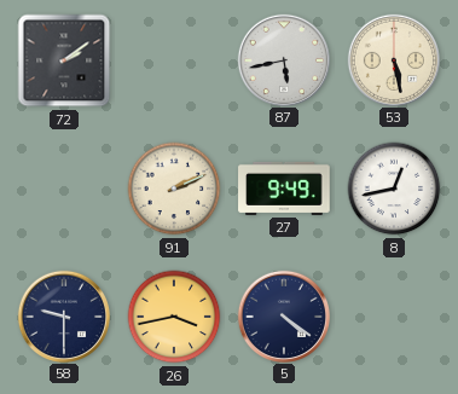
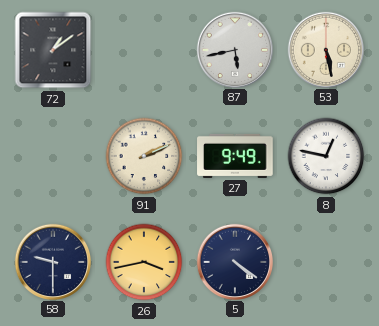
72: 2:09 -> 1:09
8: 12:43 -> 12:47
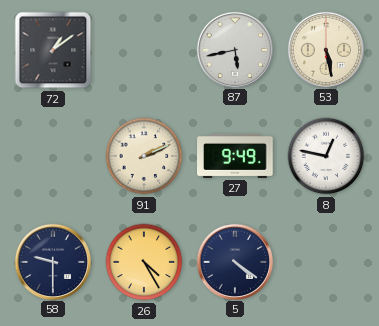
26: 3:43 -> 4:25
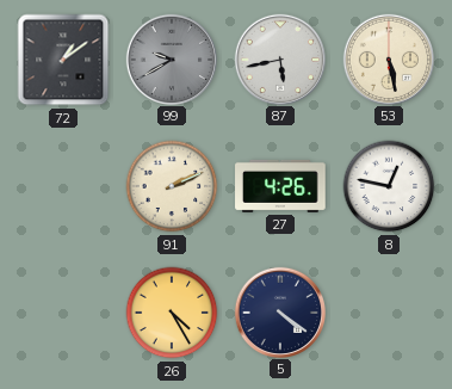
99: none -> 9:40
27: 9:49 -> 4:26
58: 9:30 -> none
